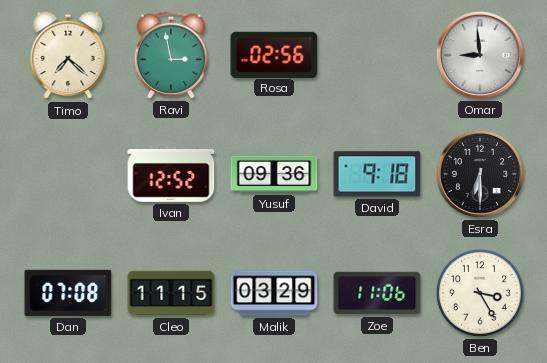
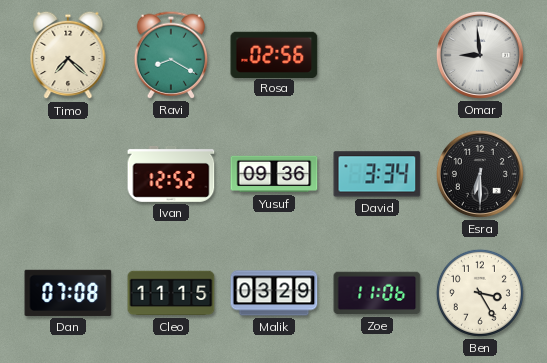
Ravi: 2:58 -> 8:20
David: 9:18 -> 3:34
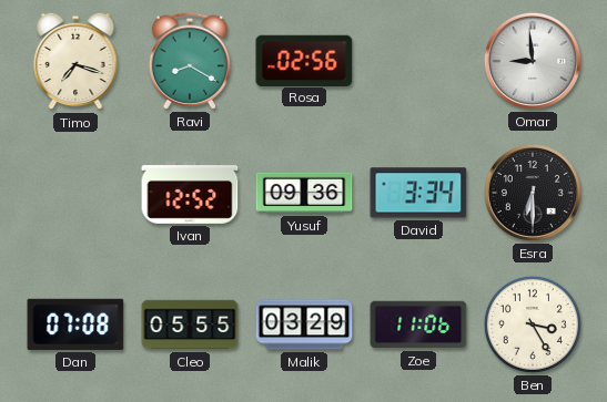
Timo: 7:22 -> 7:18
Cleo: 11:15 -> 05:55
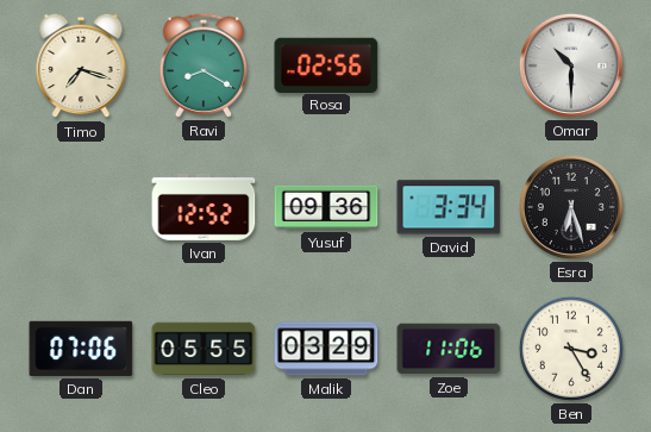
Omar: 8:59 -> 10:30
Esra: 6:30 -> 6:27
Dan: 07:08 -> 07:06
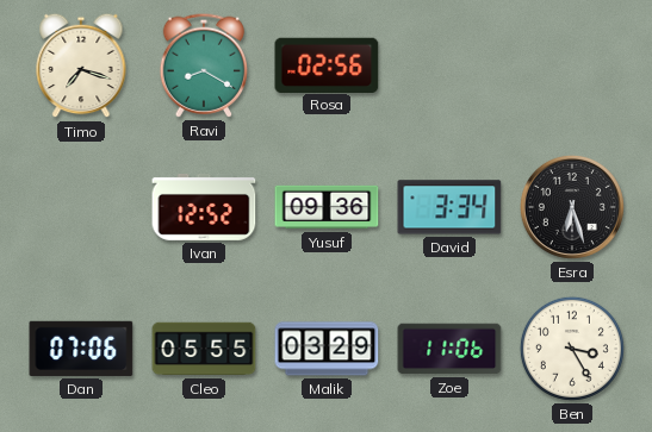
Omar: 10:30 -> none
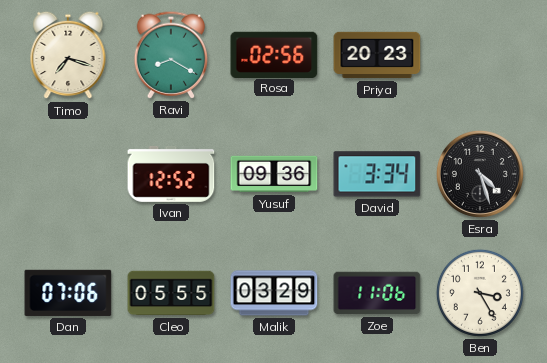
Priya: none -> 20:23
Esra: 6:27 -> 4:27
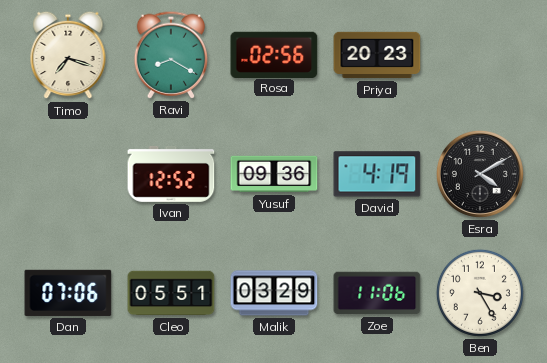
David: 3:34 -> 4:19
Esra: 4:27 -> 4:10
Cleo: 05:55 -> 05:51
